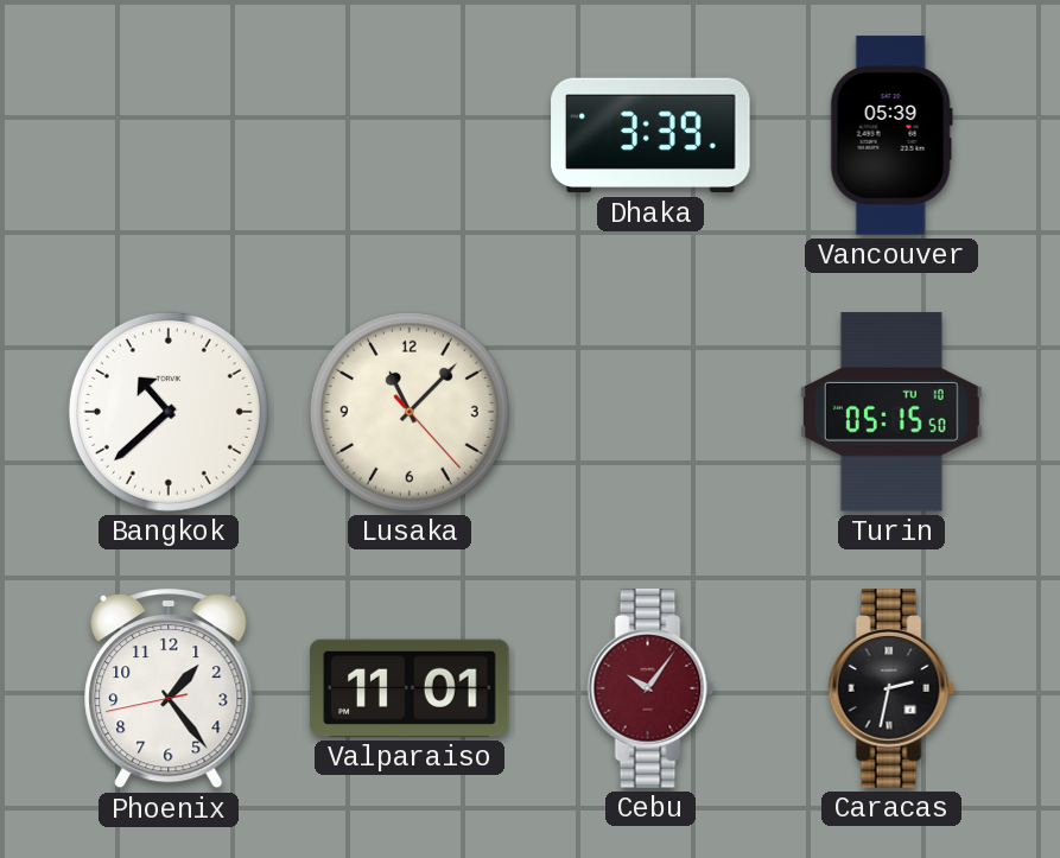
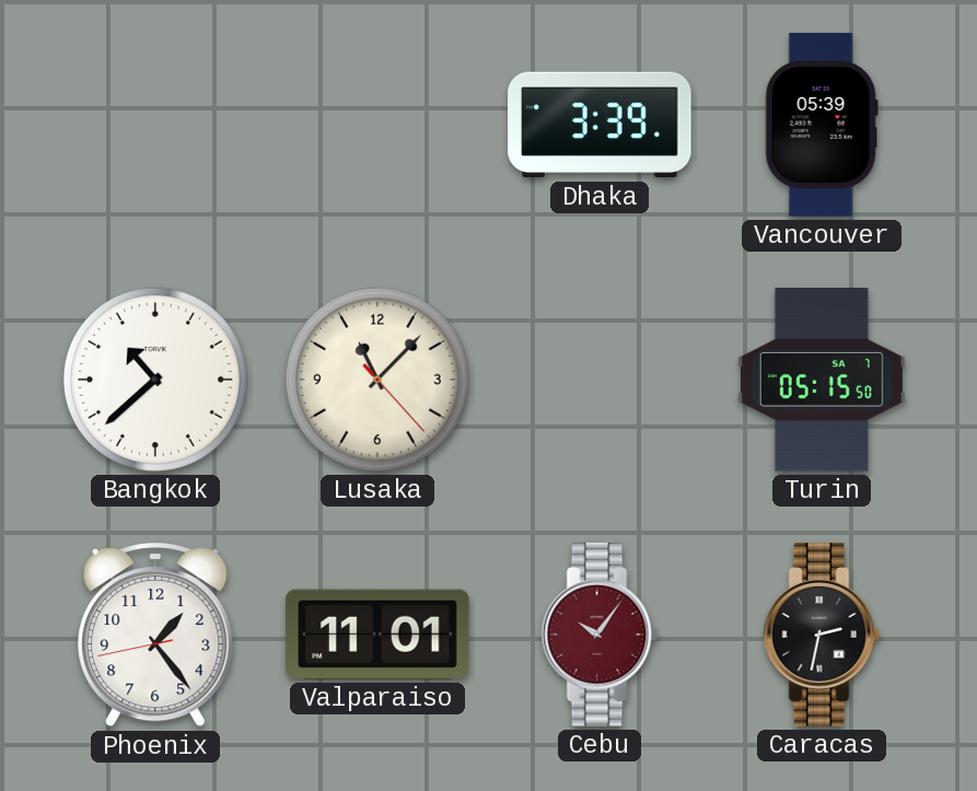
Turin date: TU 10 -> SA 7
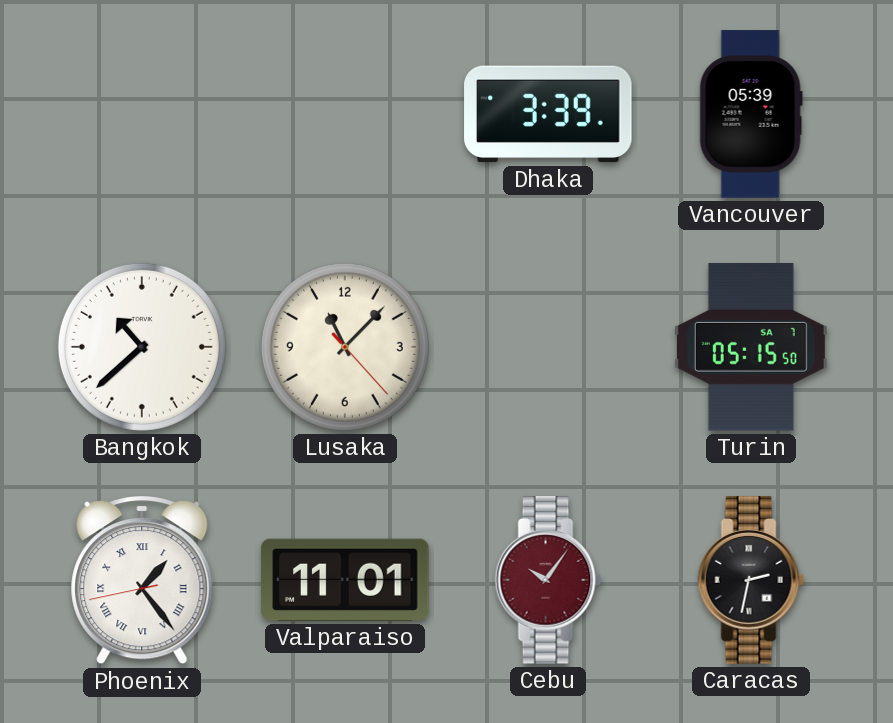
Phoenix numerals: Arabic -> Roman
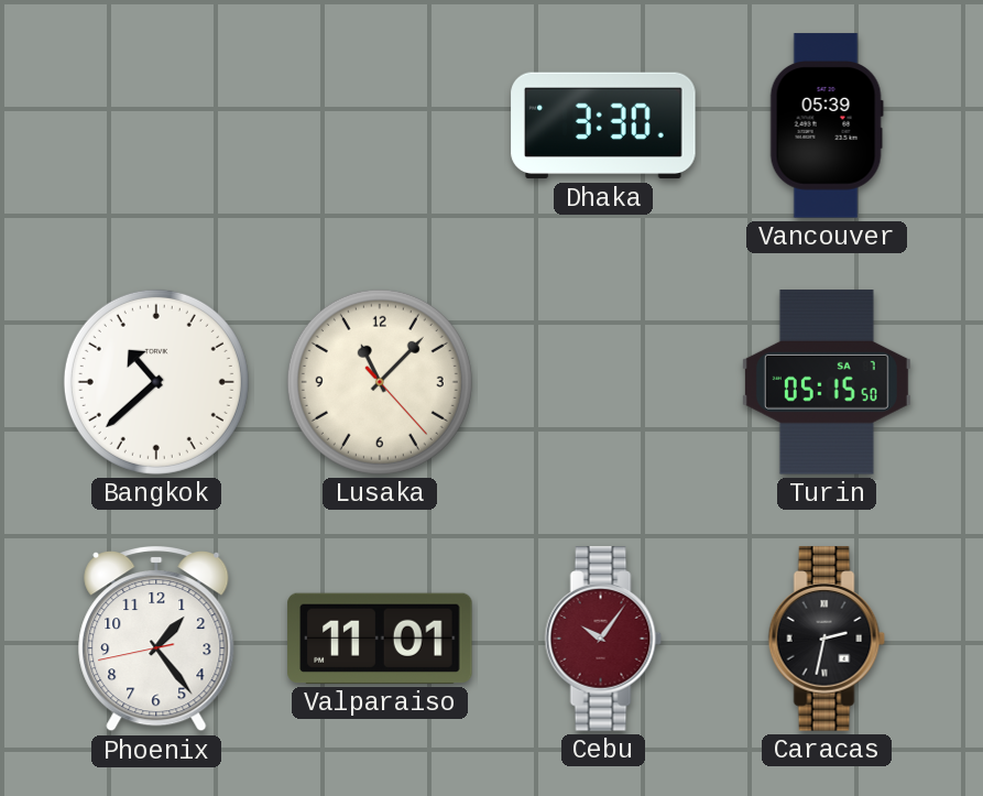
Dhaka: 3:39 -> 3:30
Phoenix numerals: Roman -> Arabic
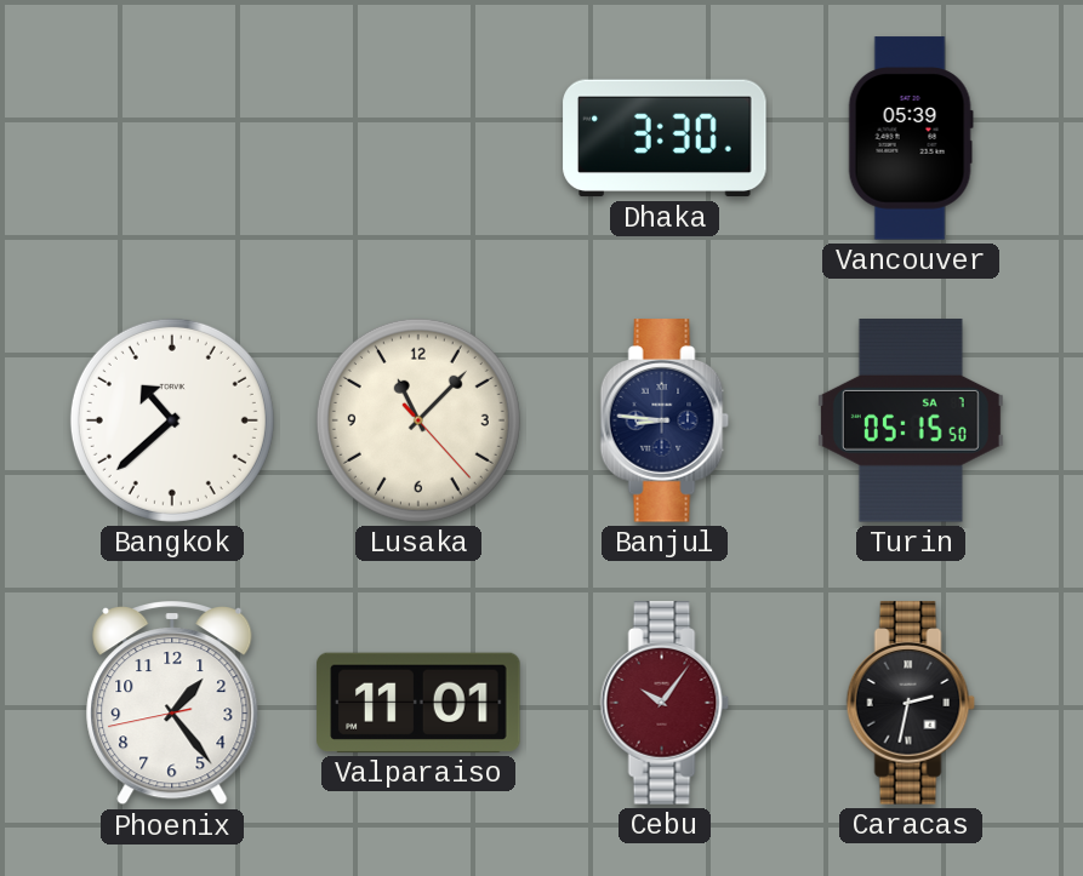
Banjul: none -> 8:46
